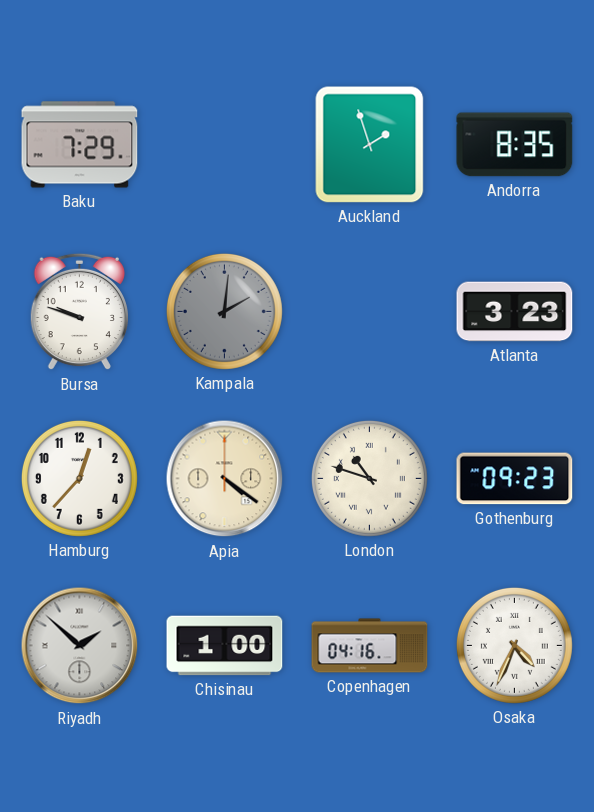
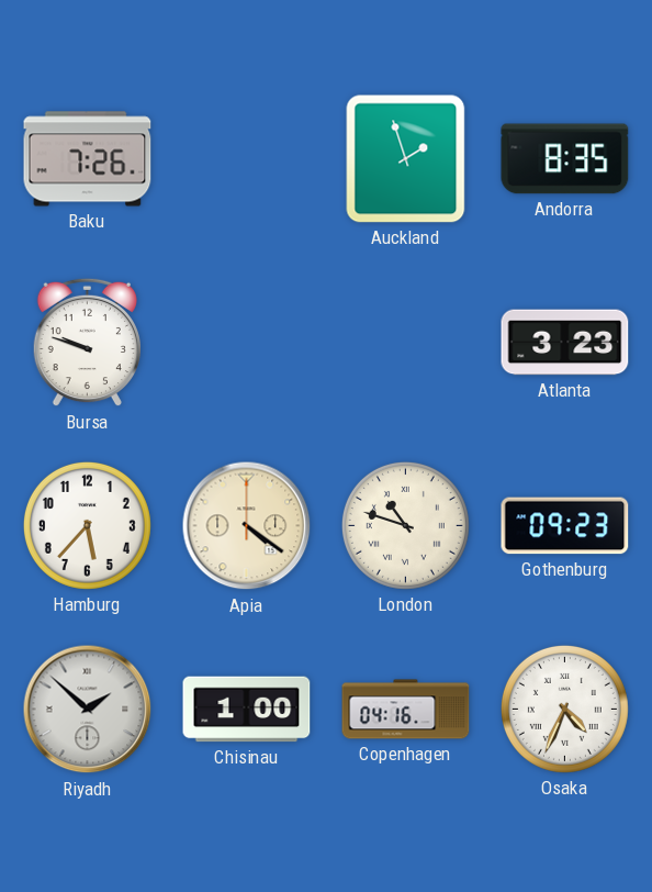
Baku: 7:29 -> 7:26
Kampala: 2:01 -> none
Hamburg: 12:37 -> 5:37
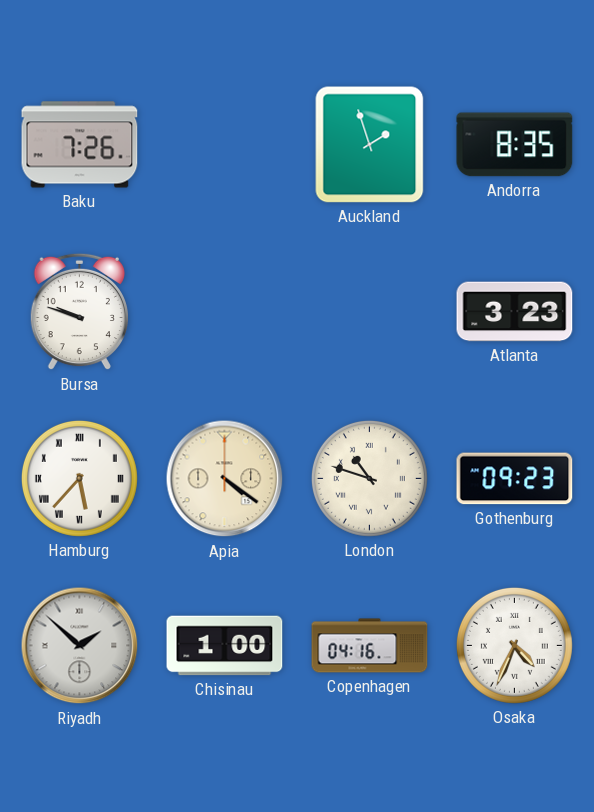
Hamburg numerals: Arabic -> Roman
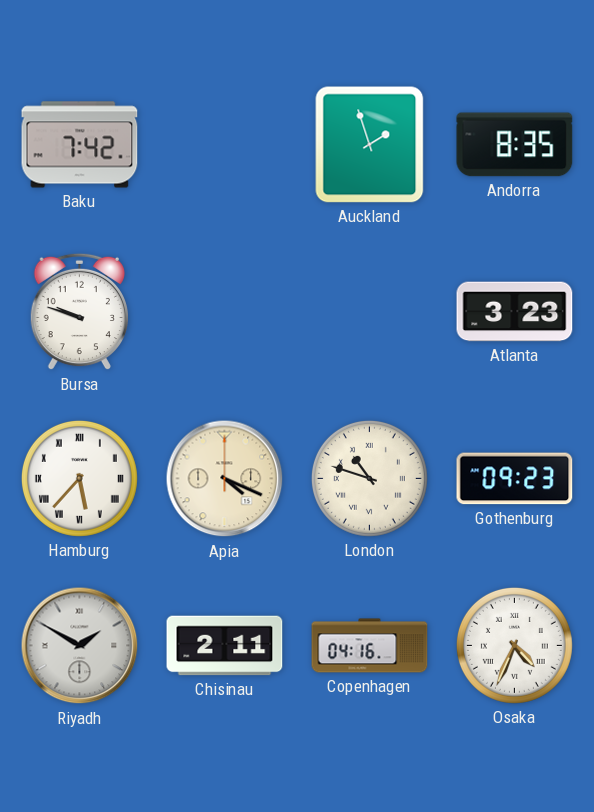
Baku: 7:26 -> 7:42
Apia: 4:21 -> 4:19
Riyadh: 1:52 -> 1:50
Chisinau: 1:00 -> 2:11
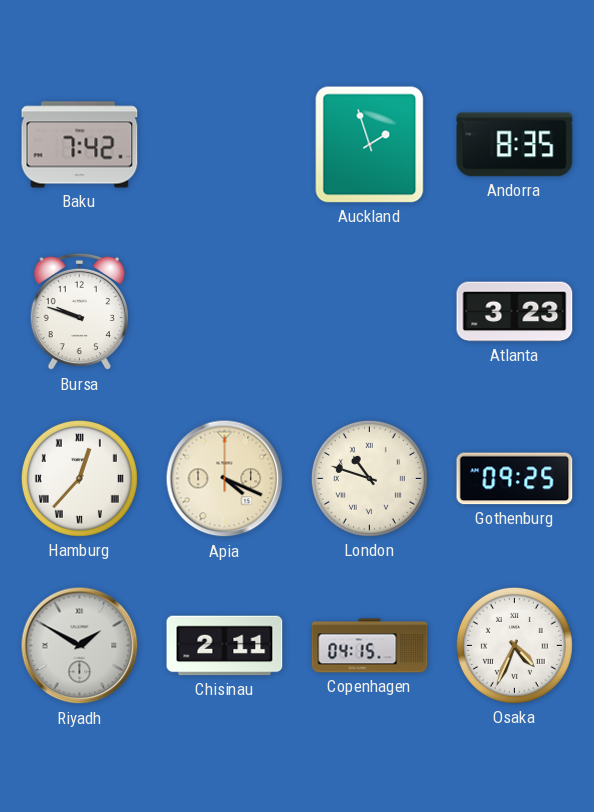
Hamburg: 5:37 -> 12:37
Gothenburg: 09:23 -> 09:25
Copenhagen: 04:16 -> 04:15
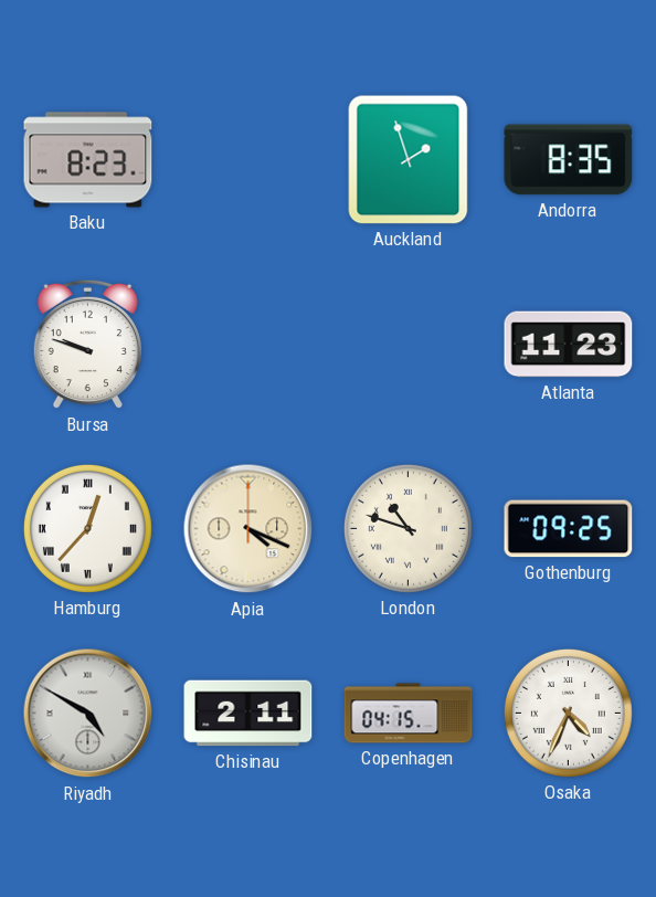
Baku: 7:42 -> 8:23
Atlanta: 3:23 -> 11:23
Riyadh: 1:50 -> 4:50
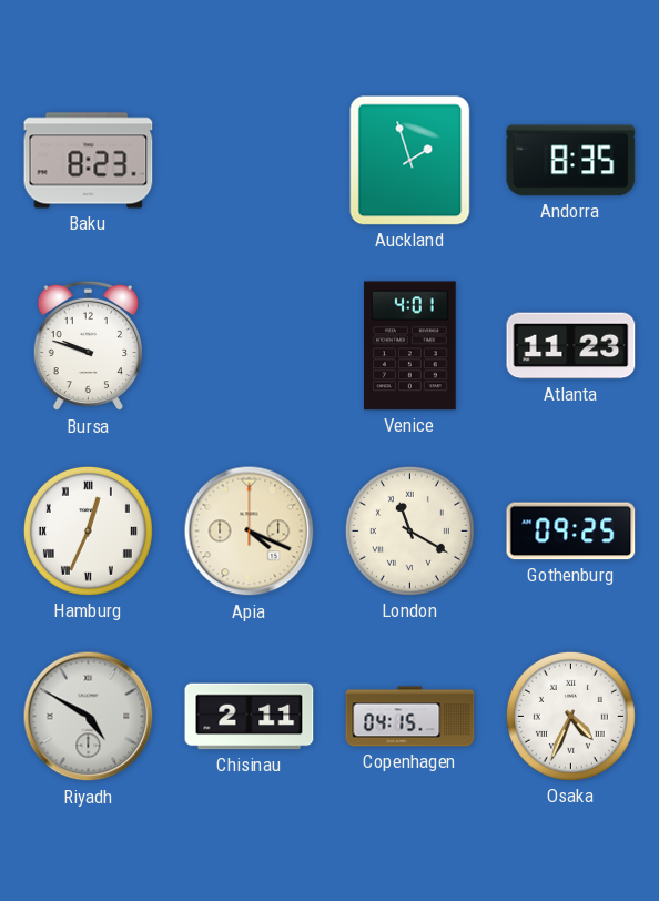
Venice: none -> 4:01
Hamburg: 12:37 -> 12:34
London: 10:48 -> 11:20
